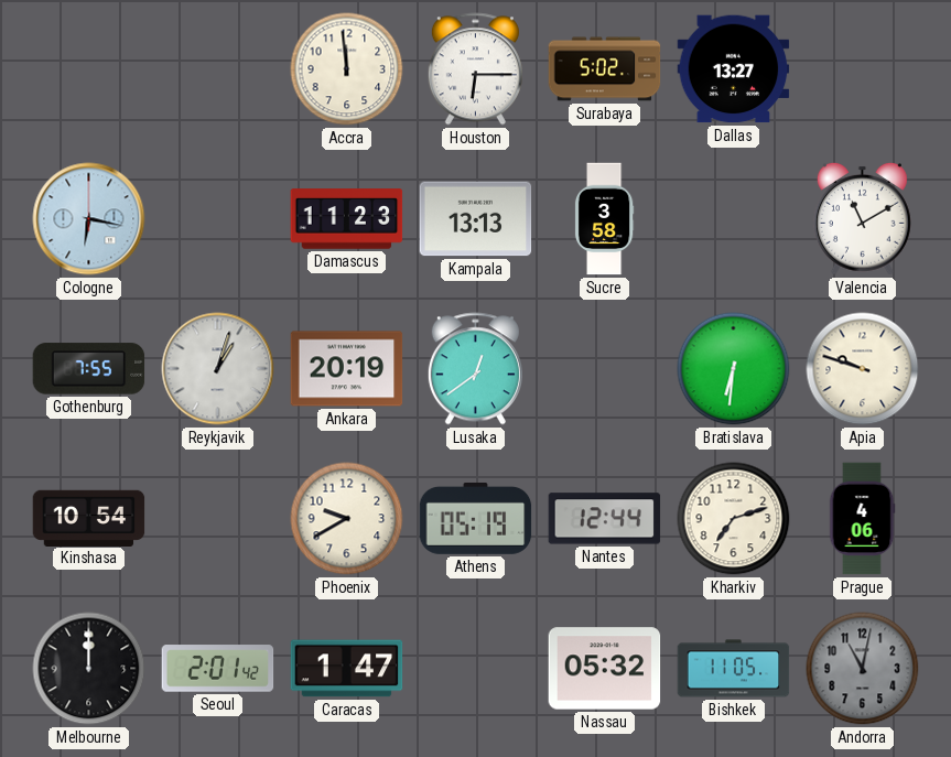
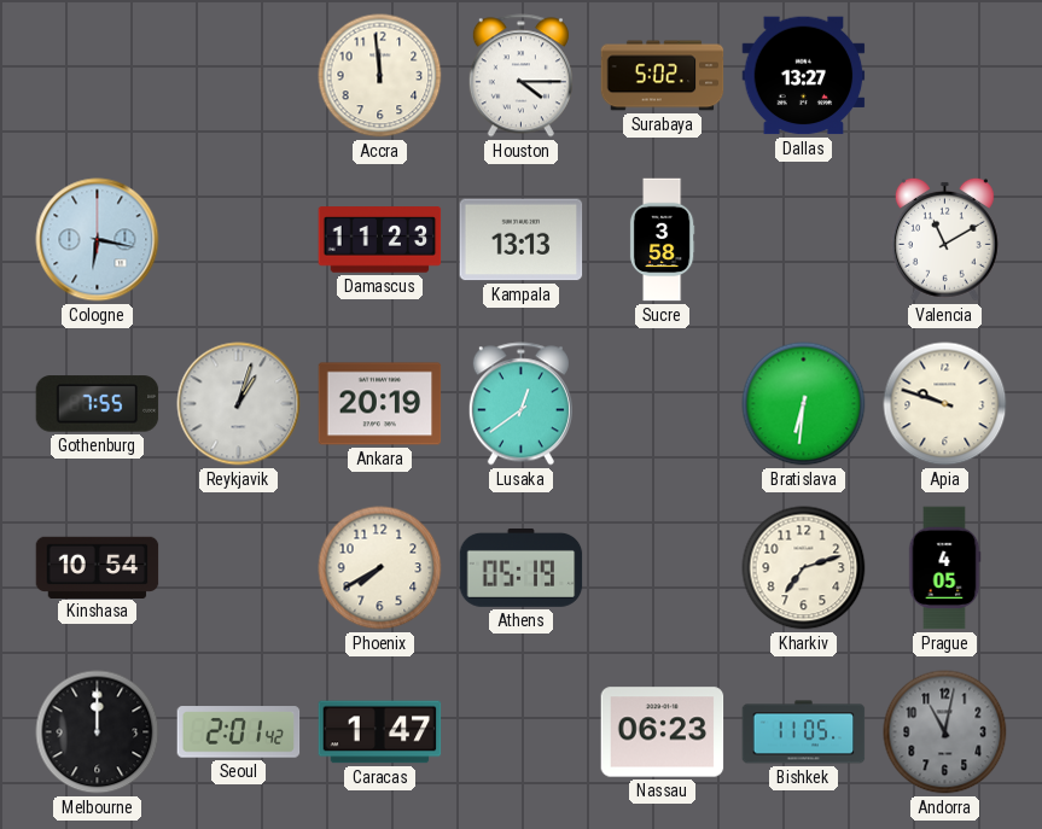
Houston: 6:15 -> 4:15
Phoenix: 9:40 -> 7:40
Nantes: 12:44 -> none
Prague: 4:06 -> 4:05
Nassau: 05:32 -> 06:23
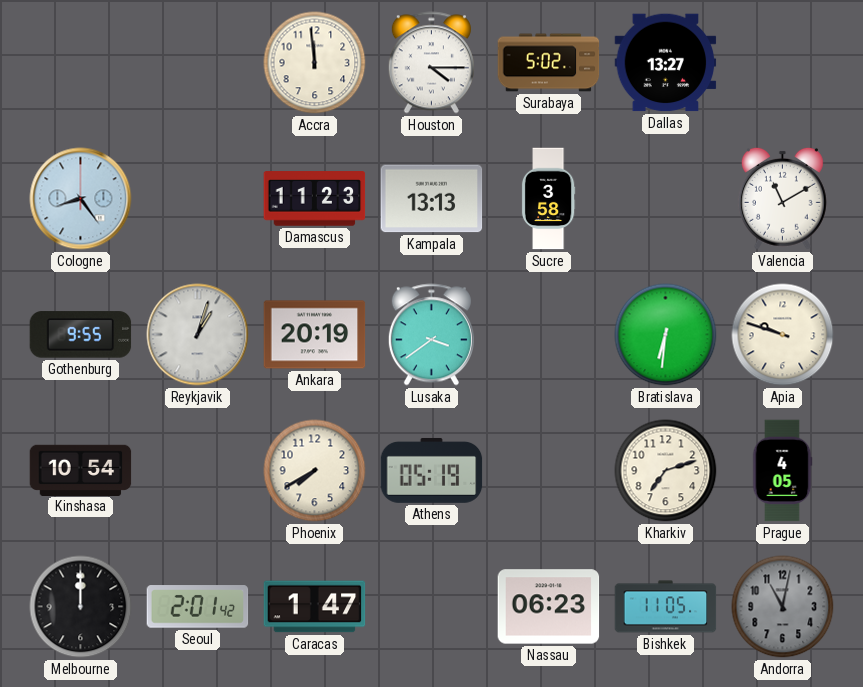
Cologne: 6:17 -> 8:24
Gothenburg: 7:55 -> 9:55
Lusaka: 12:39 -> 3:39
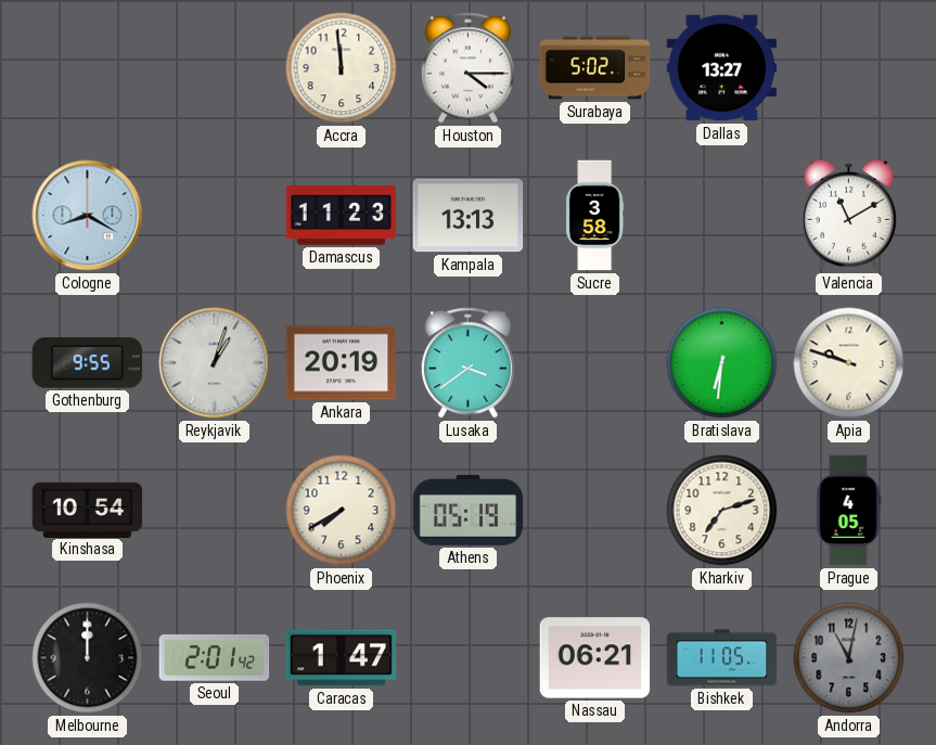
Cologne: 8:24 -> 8:20
Nassau: 06:23 -> 06:21
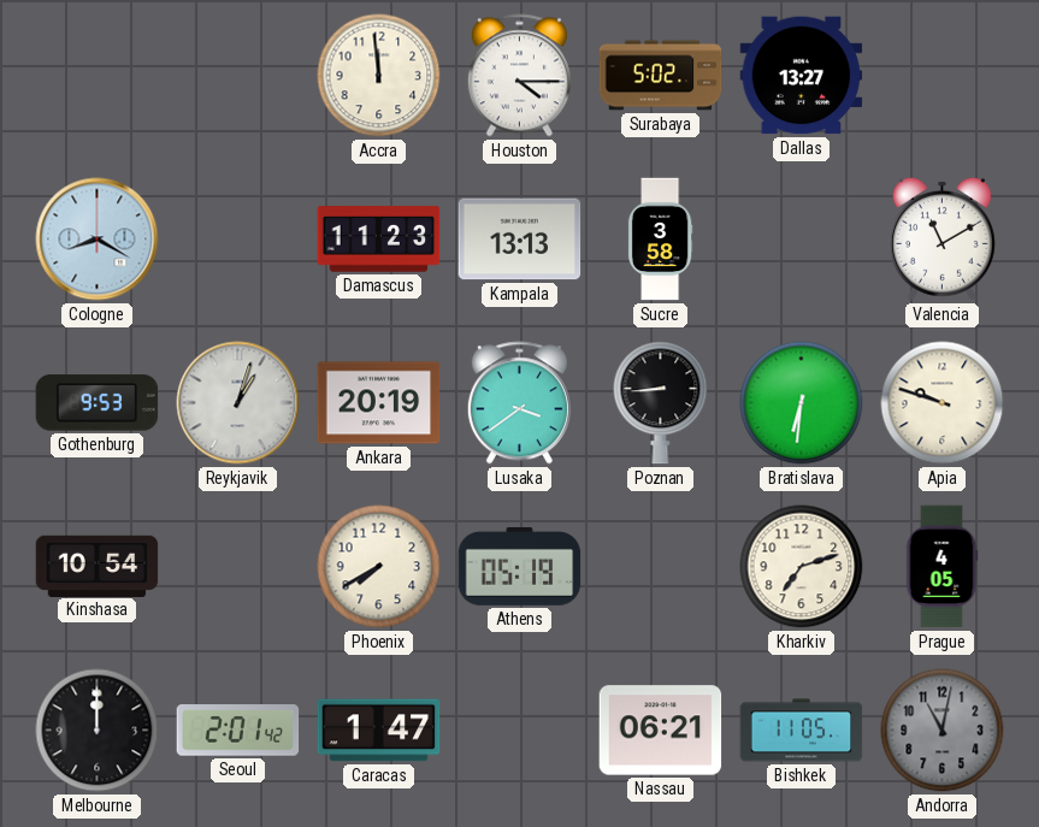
Gothenburg: 9:55 -> 9:53
Poznan: none -> 8:44
